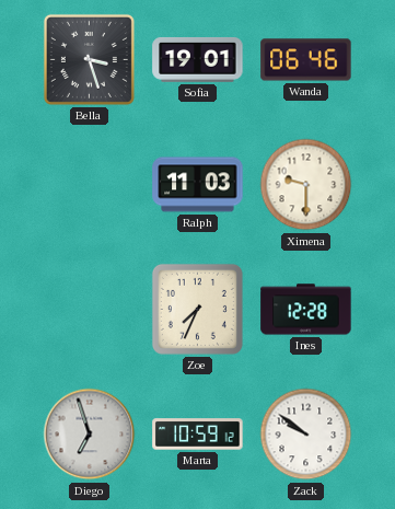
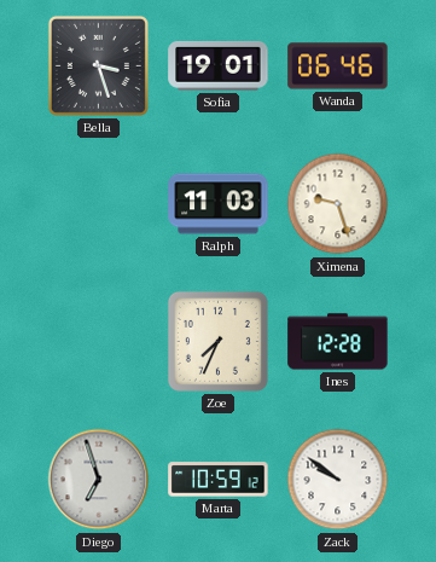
Ximena: 9:30 -> 9:27
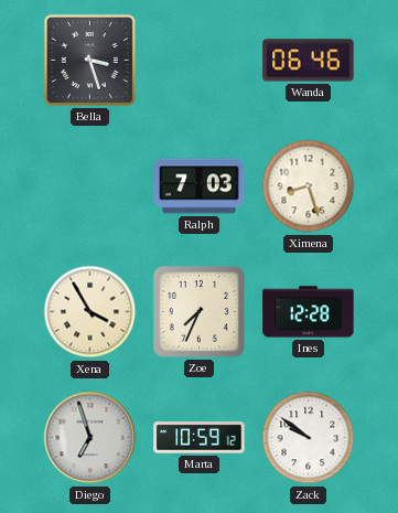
Sofia: 19:01 -> none
Ralph: 11:03 -> 7:03
Ximena: 9:27 -> 8:27
Xena: none -> 3:55
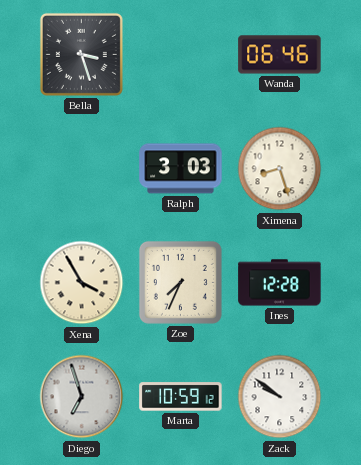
Ralph: 7:03 -> 3:03
